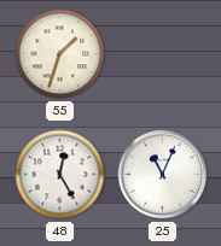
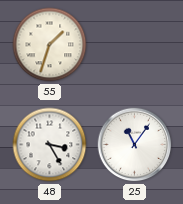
48: 12:25 -> 3:25
25: 11:04 -> 11:06
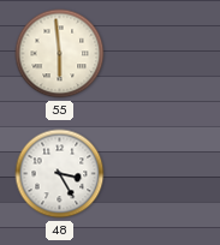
55: 1:33 -> 5:59
25: 11:06 -> none
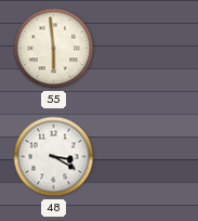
48: 3:25 -> 3:20
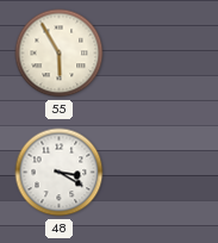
55: 5:59 -> 5:55
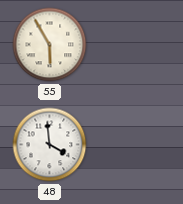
48: 3:20 -> 3:59
